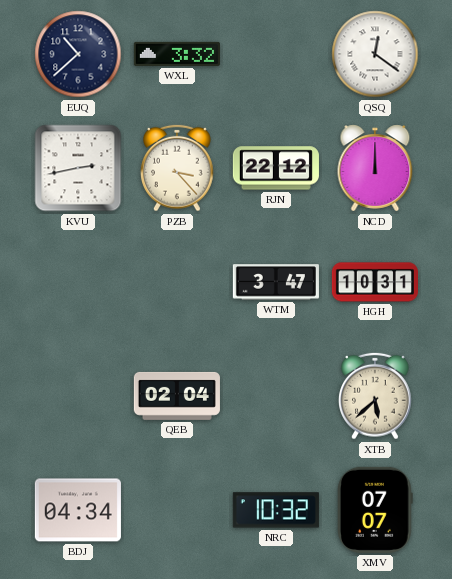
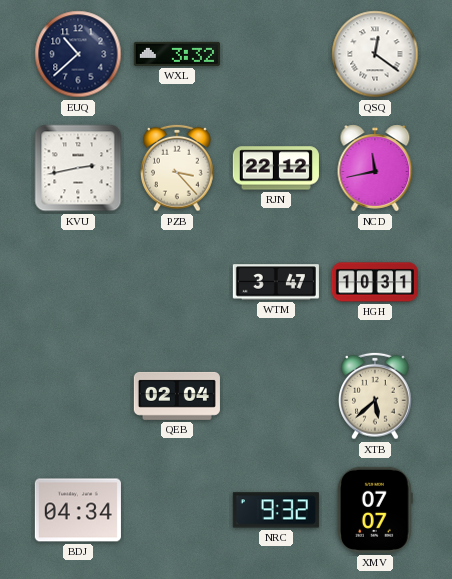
NCD: 12:00 -> 11:43
NRC: 10:32 -> 9:32
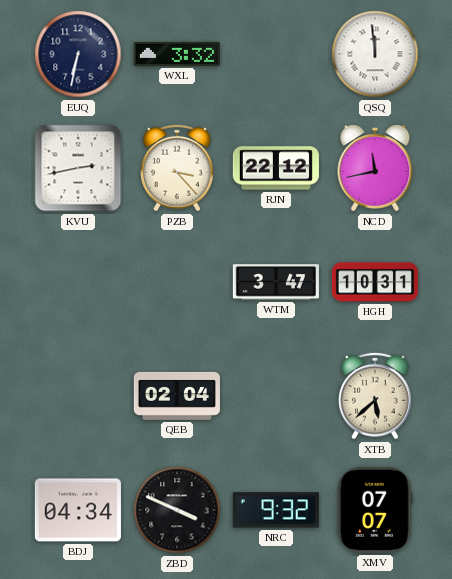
EUQ: 10:38 -> 6:32
QSQ: 12:21 -> 11:59
ZBD: none -> 3:49
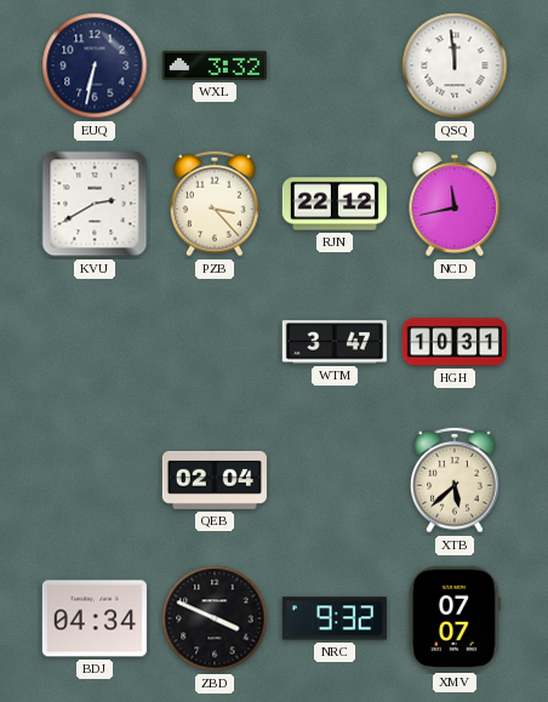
KVU: 2:43 -> 2:40
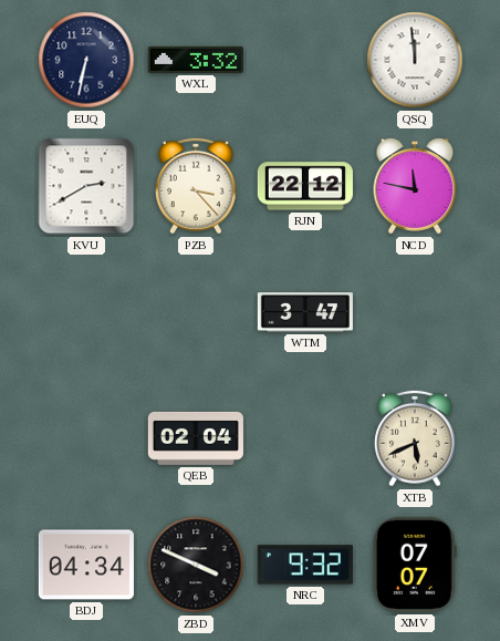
NCD: 11:43 -> 11:47
HGH: 10:31 -> none
XTB: 5:38 -> 5:41
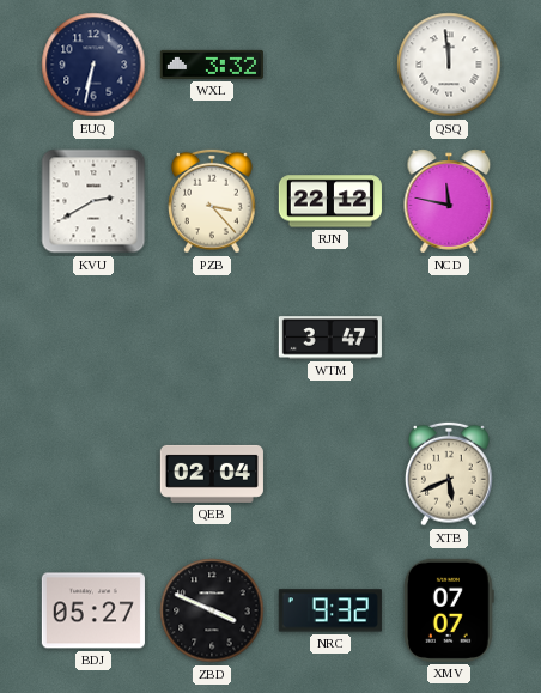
BDJ: 04:34 -> 05:27
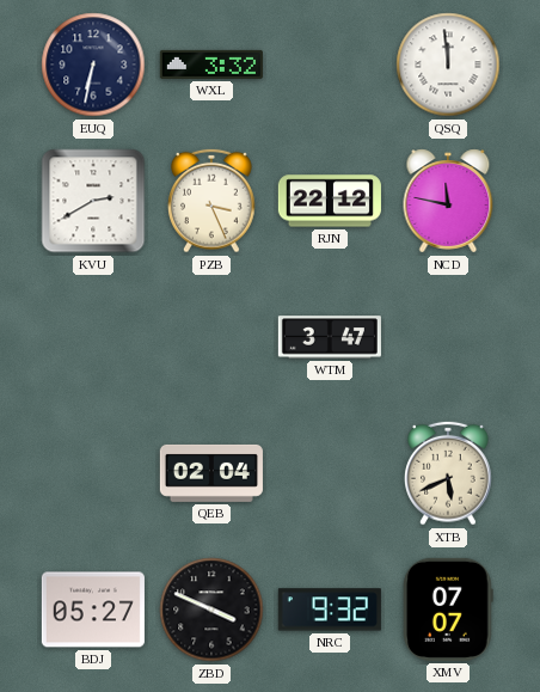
PZB: 3:23 -> 3:26
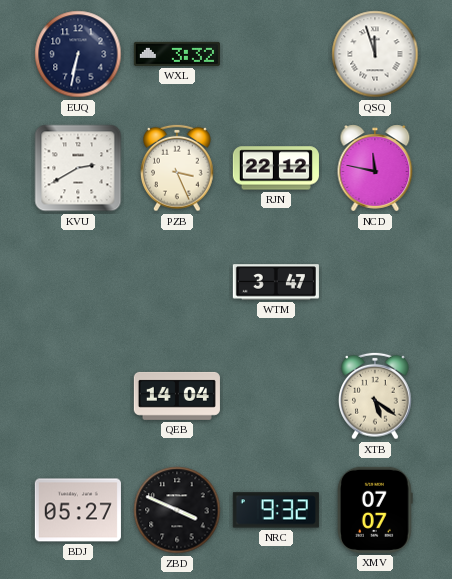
QSQ: 11:59 -> 11:57
QEB: 02:04 -> 14:04
XTB: 5:41 -> 5:21
